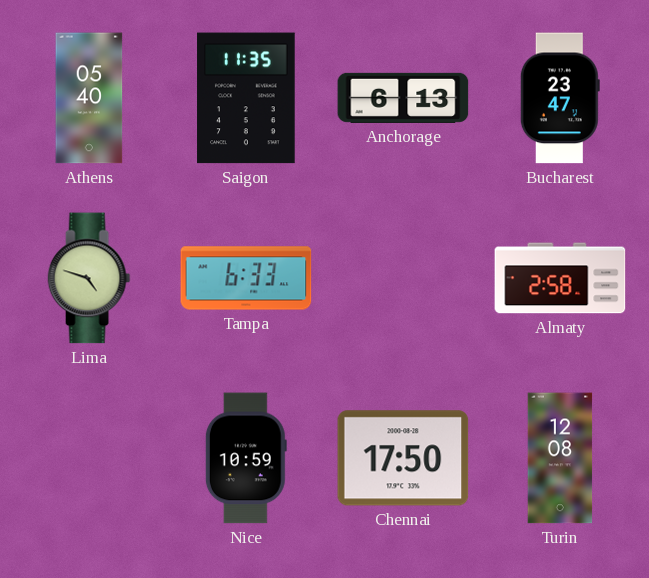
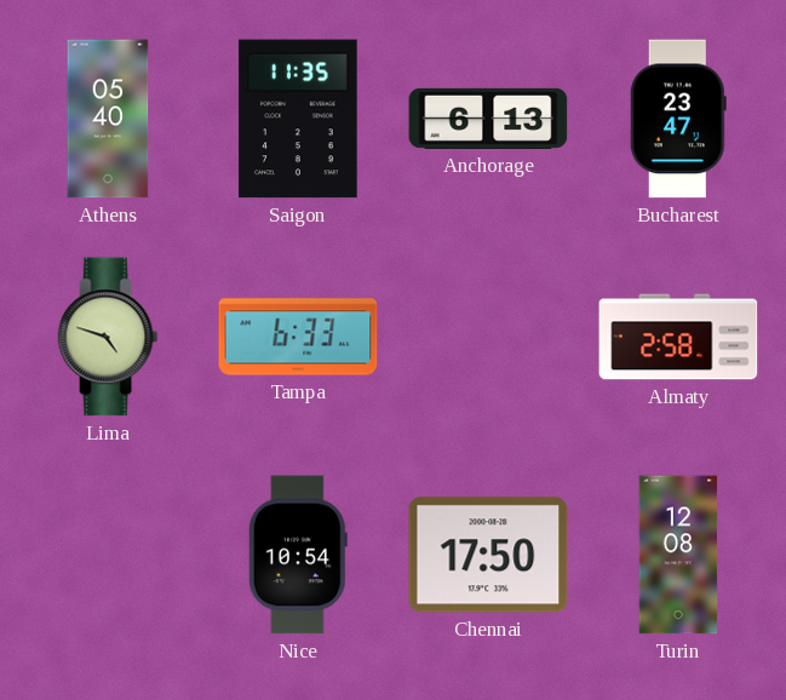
Nice: 10:59 -> 10:54
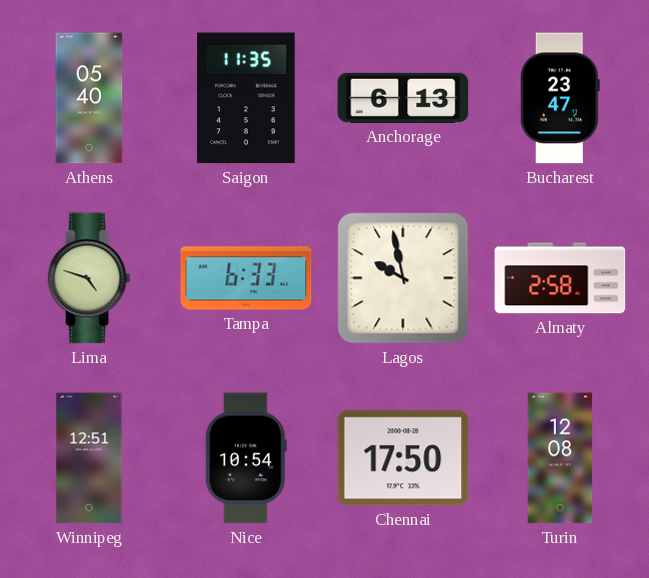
Lagos: none -> 9:58
Winnipeg: none -> 12:51
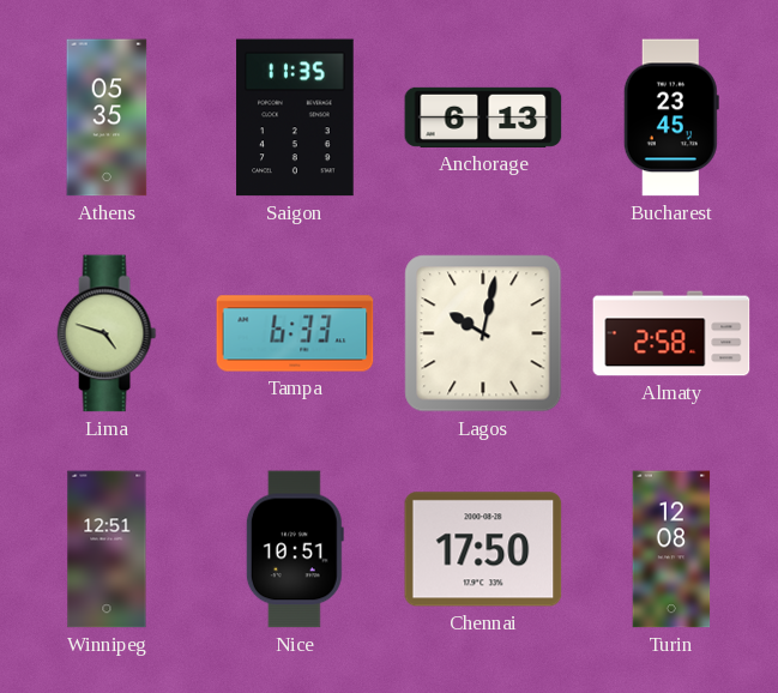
Athens: 05:40 -> 05:35
Bucharest: 23:47 -> 23:45
Lagos: 9:58 -> 10:02
Nice: 10:54 -> 10:51
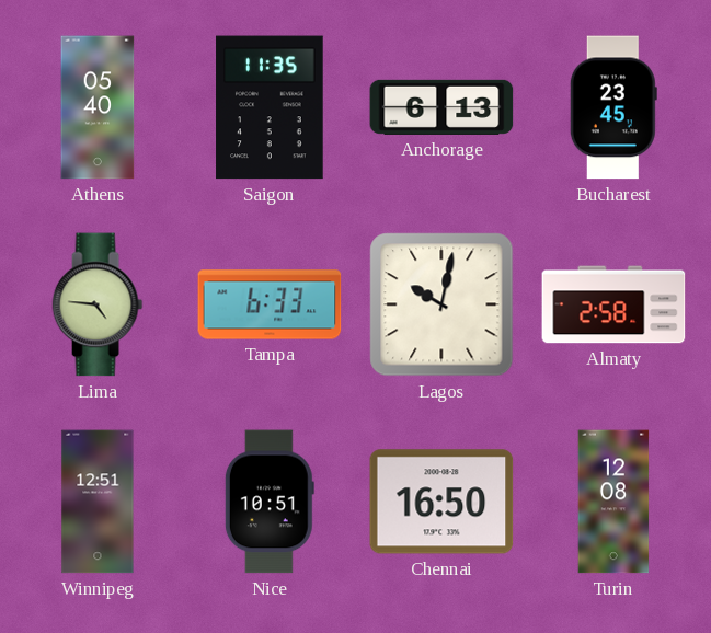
Athens: 05:35 -> 05:40
Lima: 4:48 -> 4:46
Chennai: 17:50 -> 16:50
